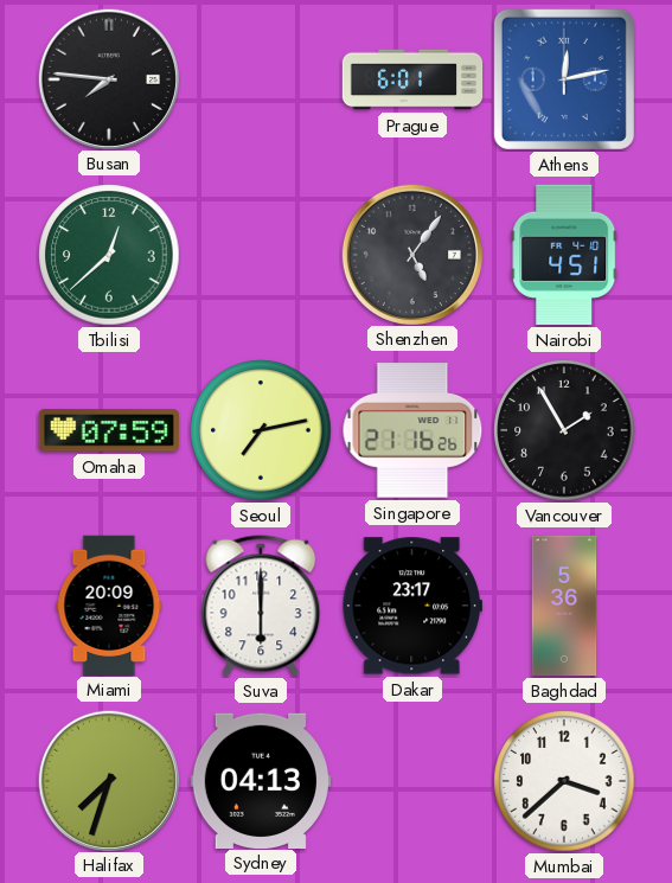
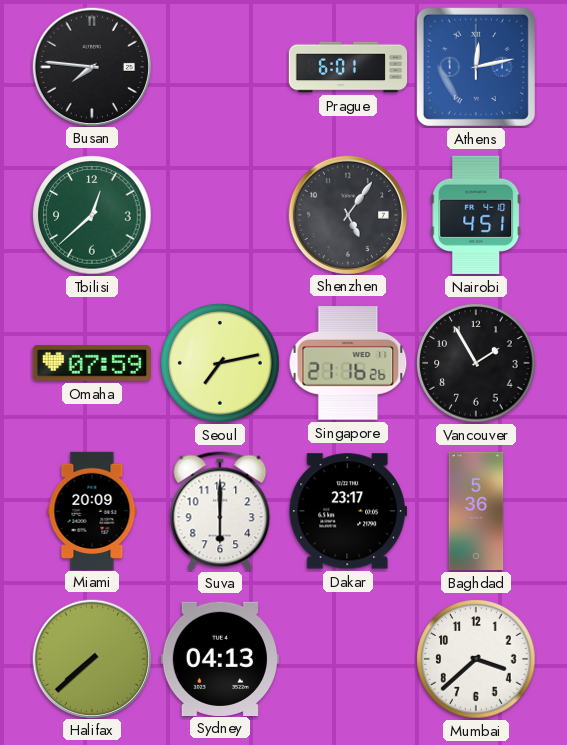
Halifax: 7:33 -> 7:38
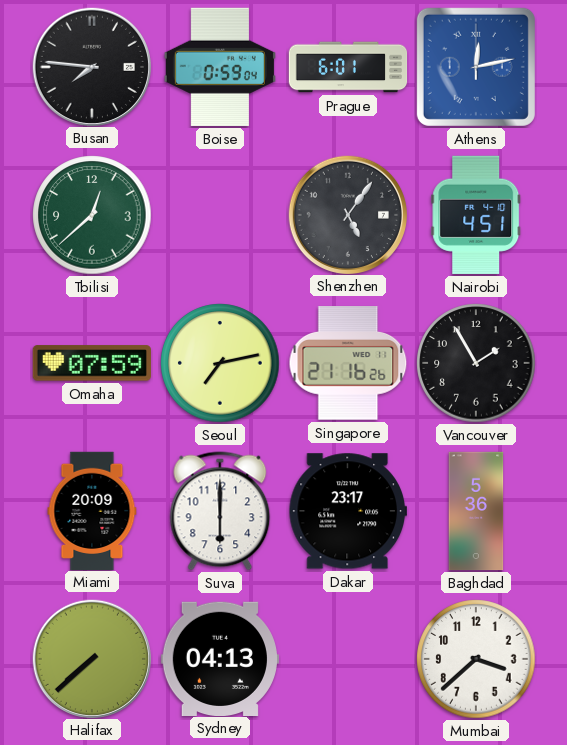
Boise: none -> 0:59
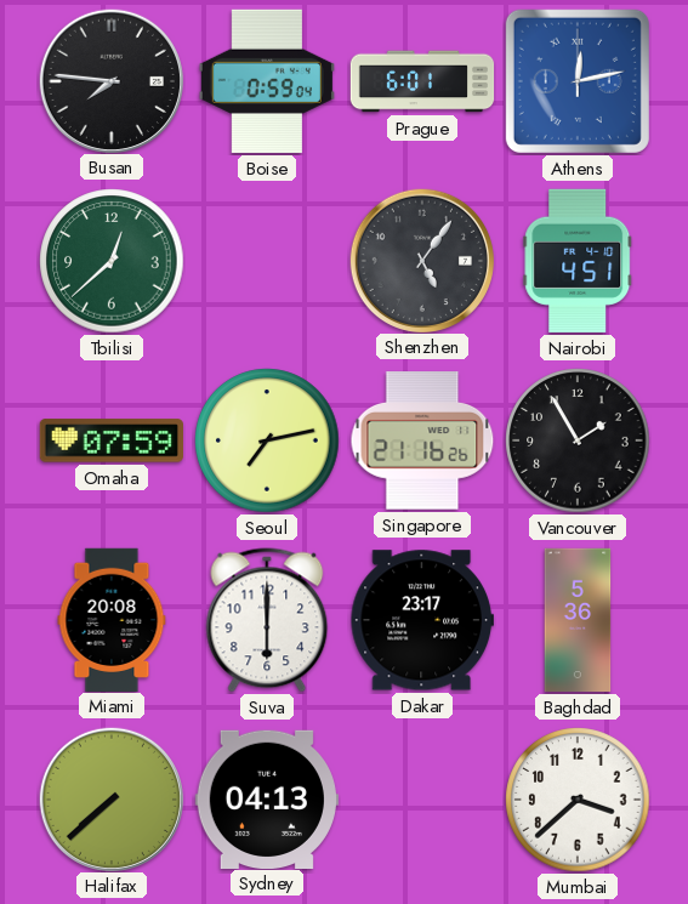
Miami: 20:09 -> 20:08
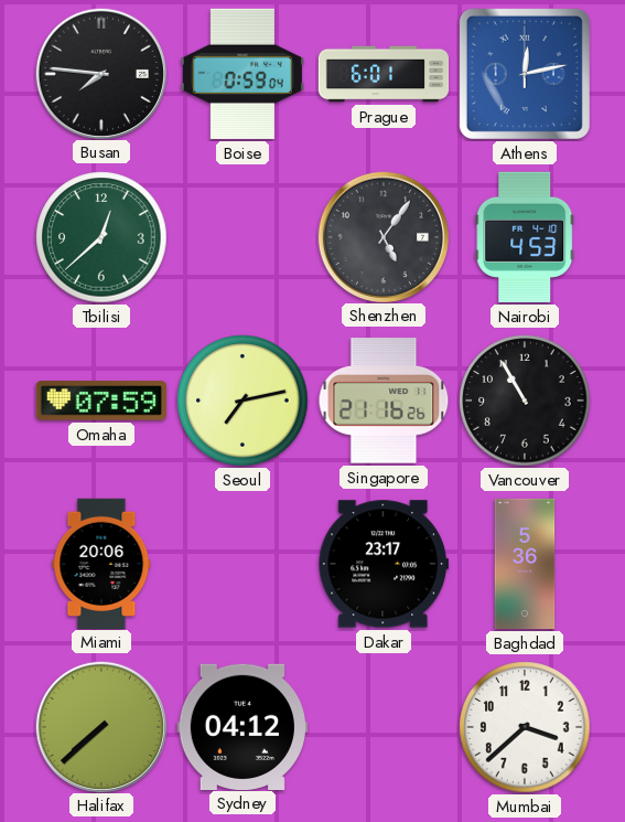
Nairobi: 4:51 -> 4:53
Vancouver: 1:55 -> 10:55
Miami: 20:08 -> 20:06
Suva: 6:00 -> none
Sydney: 04:13 -> 04:12
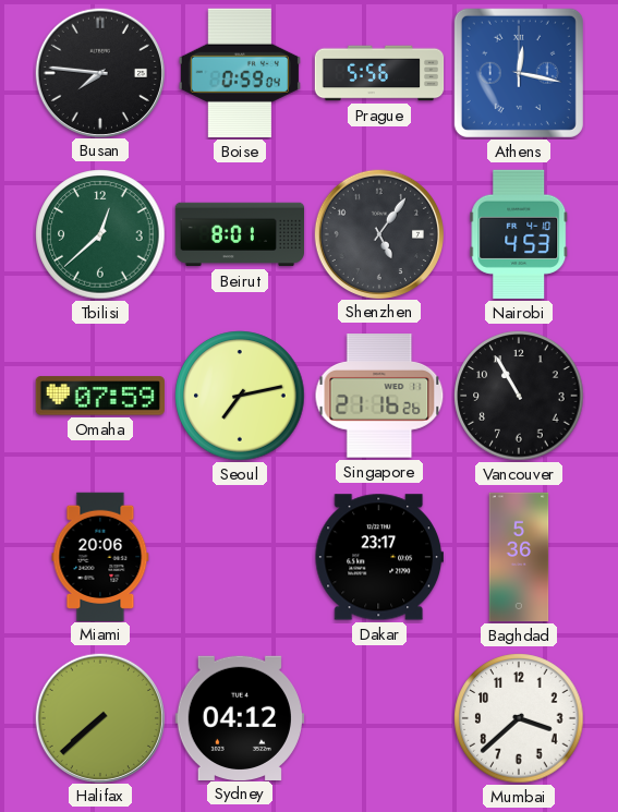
Prague: 6:01 -> 5:56
Athens: 12:13 -> 12:17
Beirut: none -> 8:01
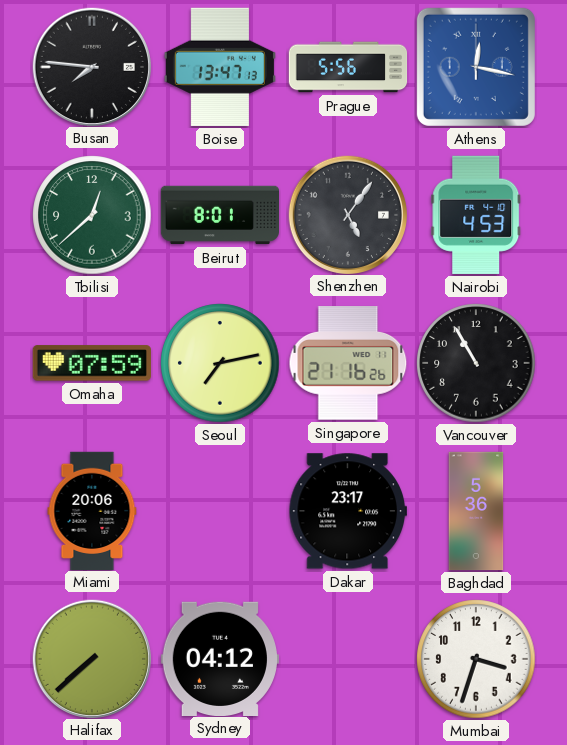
Boise: 0:59 -> 13:47
Mumbai: 3:38 -> 3:33
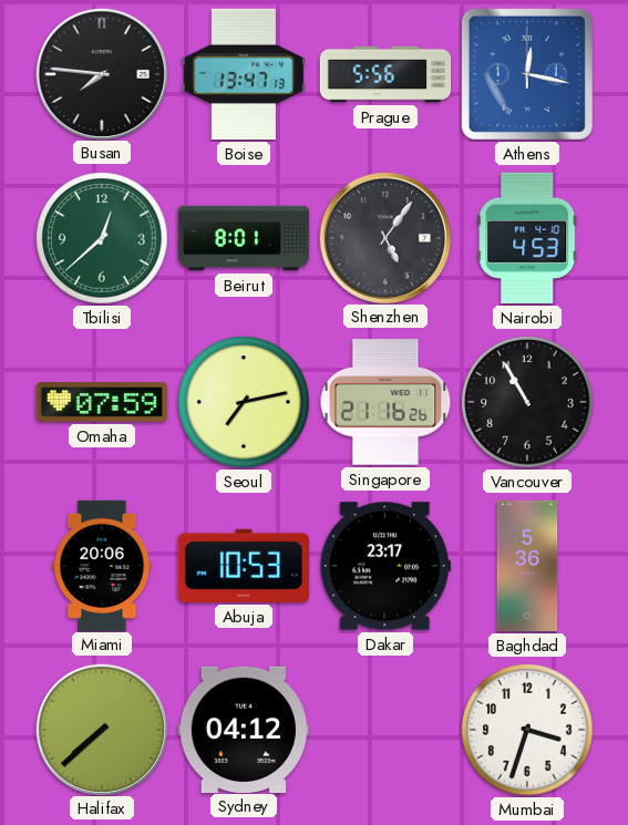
Abuja: none -> 10:53
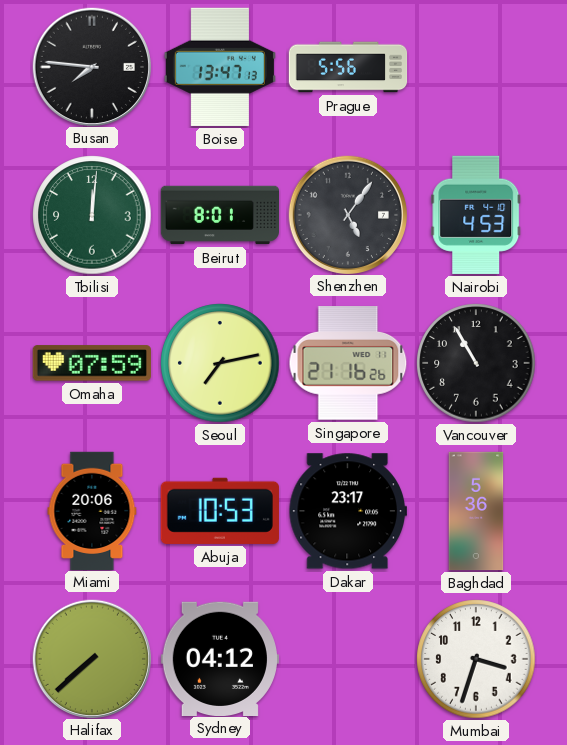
Athens: 12:17 -> none
Tbilisi: 12:38 -> 12:01
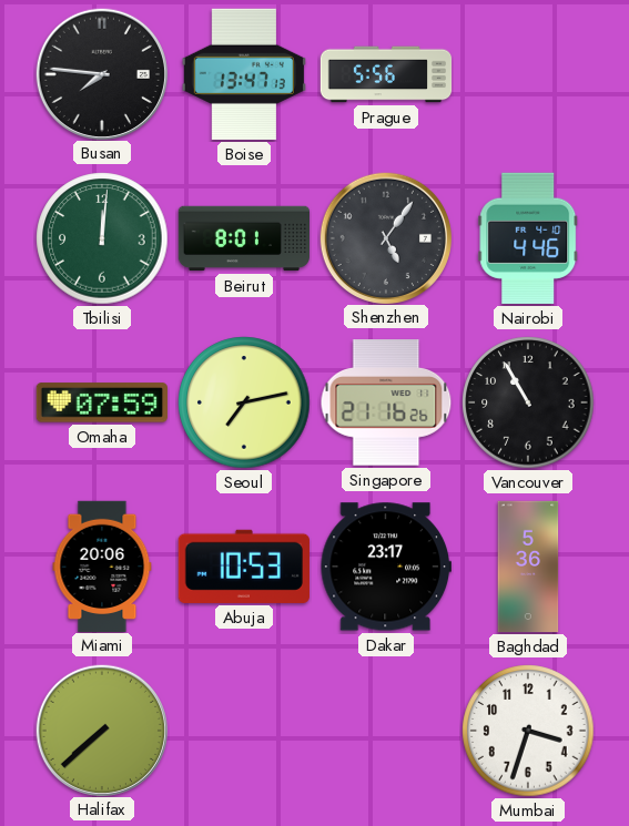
Nairobi: 4:53 -> 4:46
Sydney: 04:12 -> none
